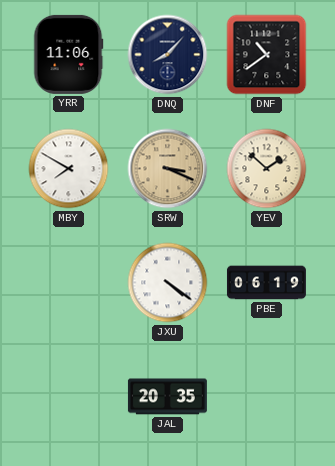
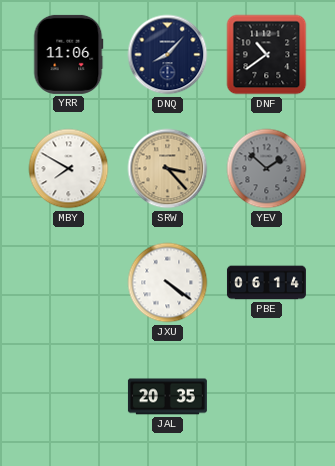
SRW: 3:19 -> 3:23
YEV dial: cream -> grey
PBE: 06:19 -> 06:14
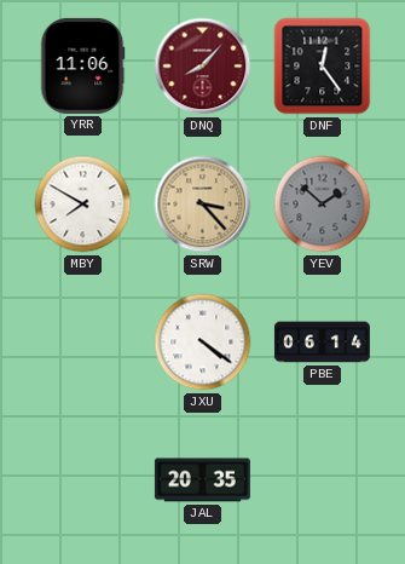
DNQ dial: navy -> burgundy
DNF: 10:39 -> 12:24
